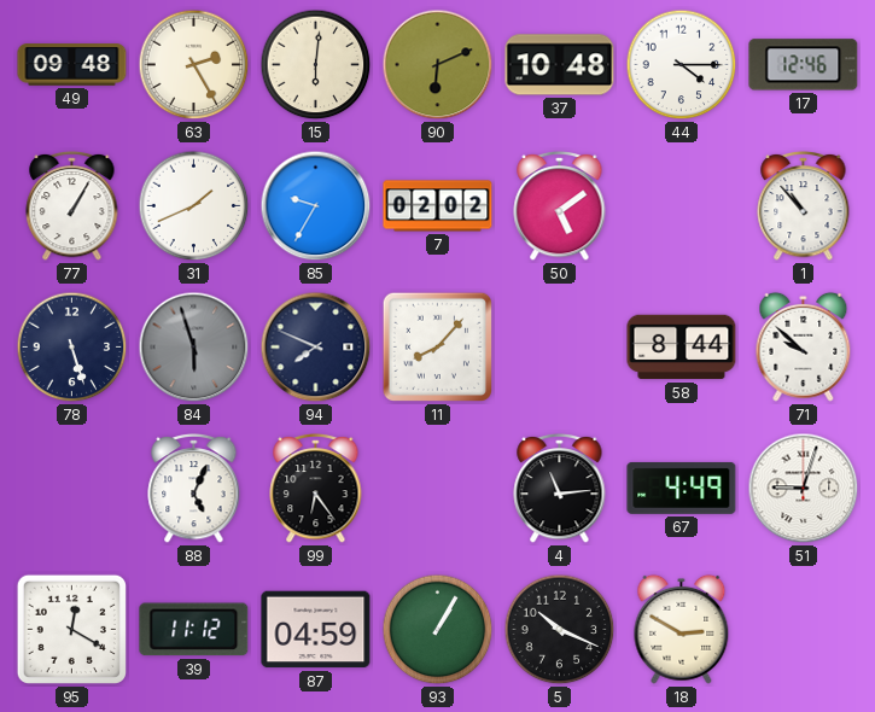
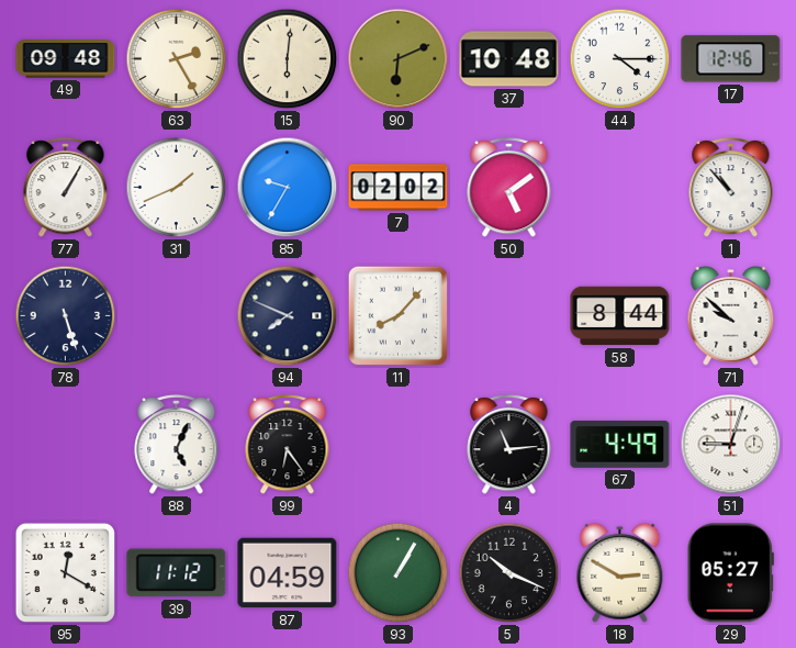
84: 5:57 -> none
29: none -> 05:27
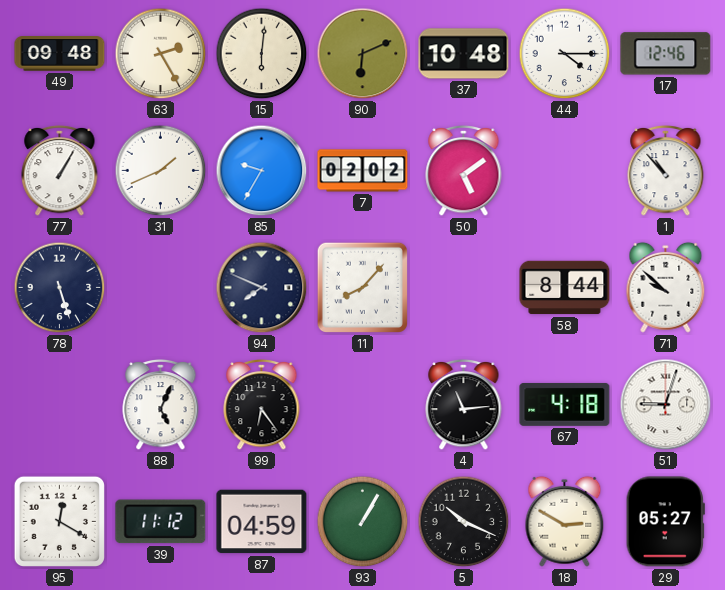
67: 4:49 -> 4:18
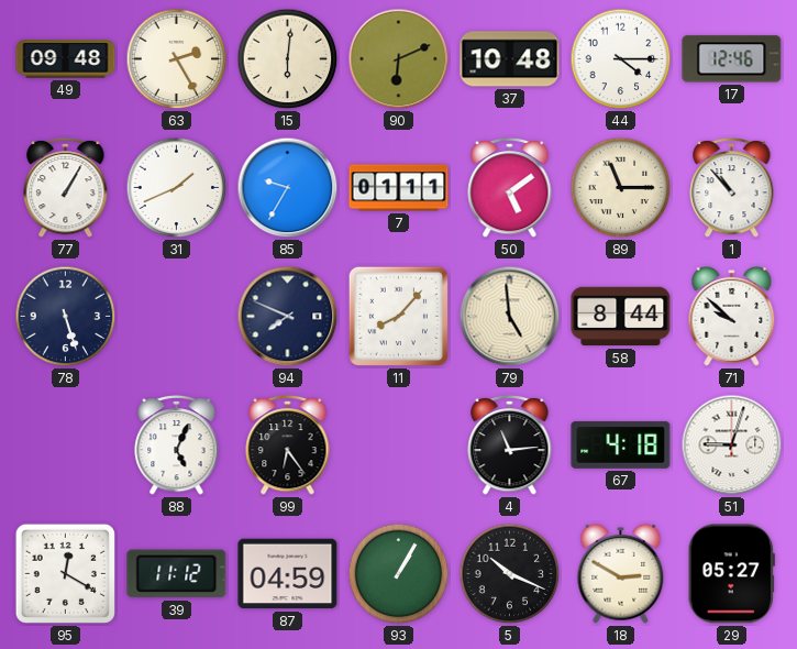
7: 02:02 -> 01:11
89: none -> 11:15
79: none -> 4:59
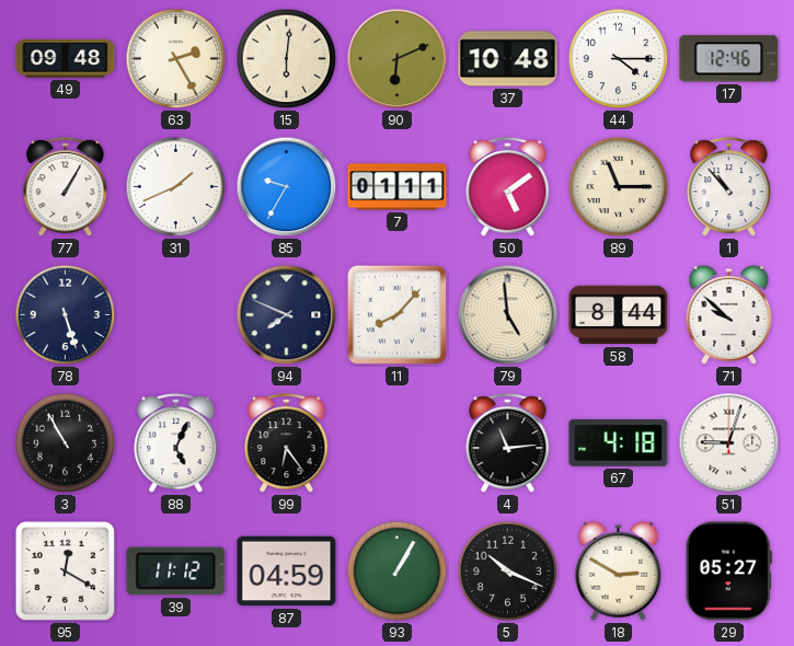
3: none -> 10:55
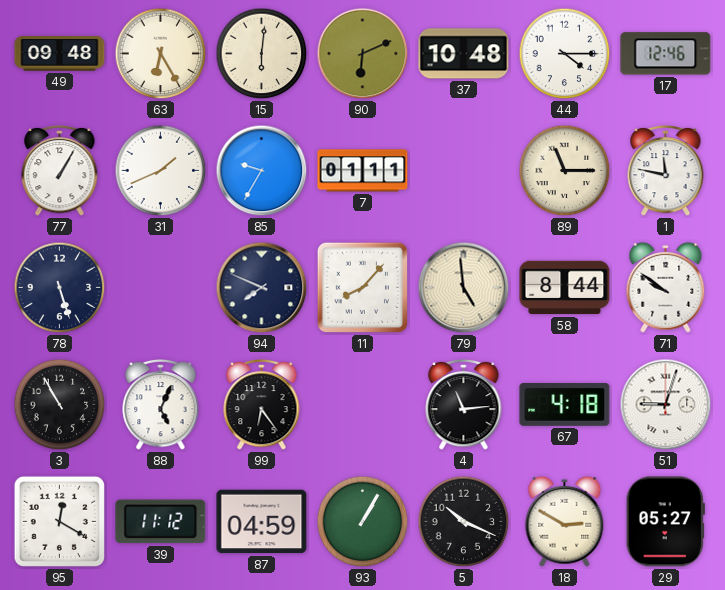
63: 2:25 -> 6:25
50: 5:09 -> none
1: 10:53 -> 11:47
71: 9:52 -> 9:51
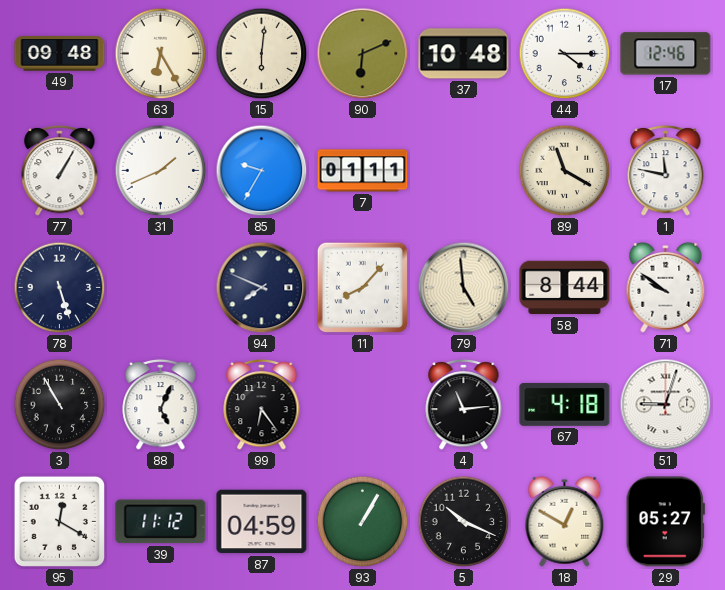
89: 11:15 -> 11:20
18: 2:50 -> 12:50
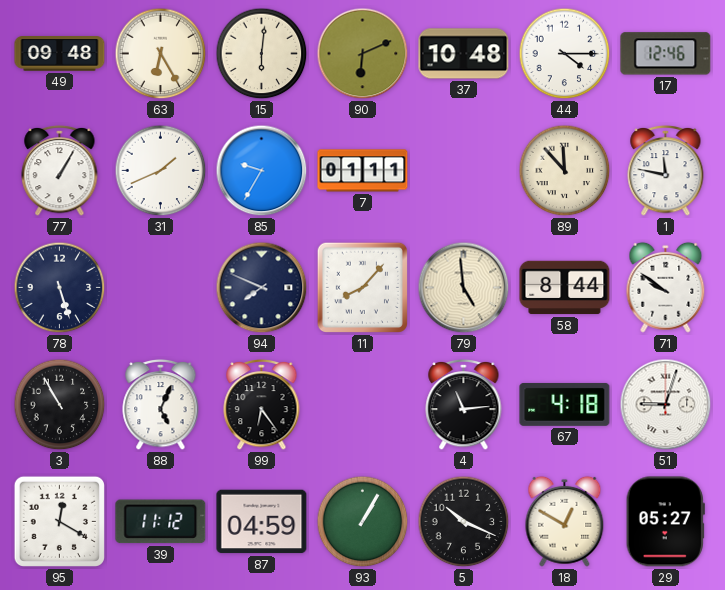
89: 11:20 -> 11:53
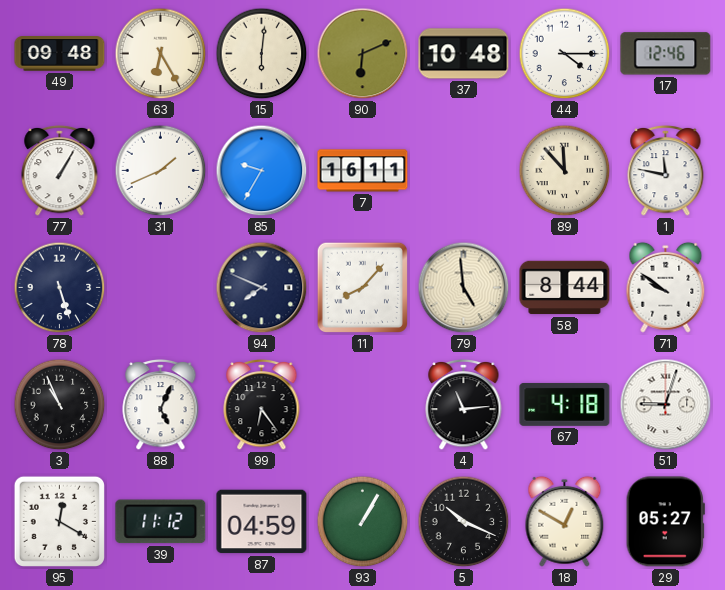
7: 01:11 -> 16:11
3: 10:55 -> 10:56
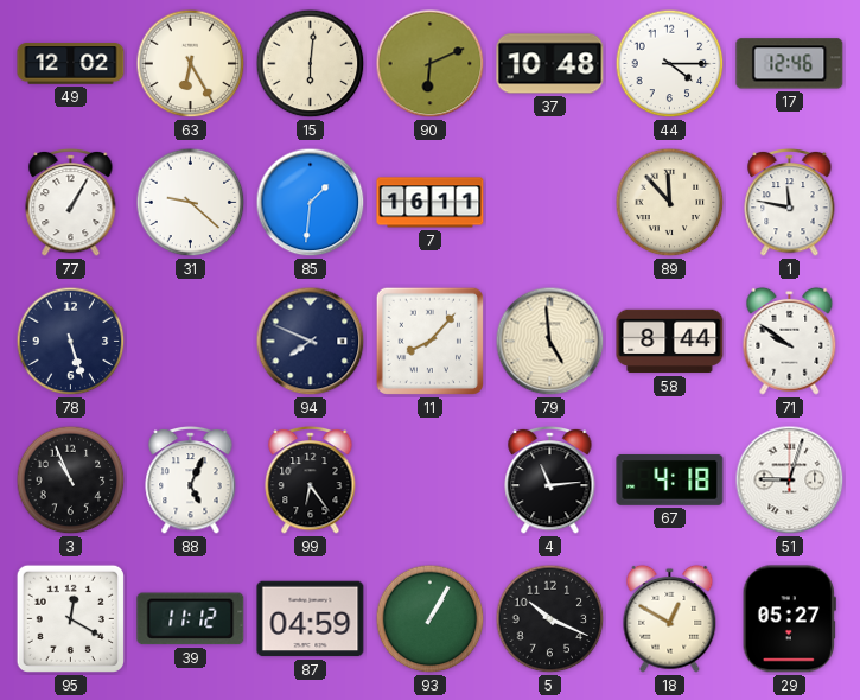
49: 09:48 -> 12:02
31: 1:41 -> 9:22
85: 9:35 -> 1:31
